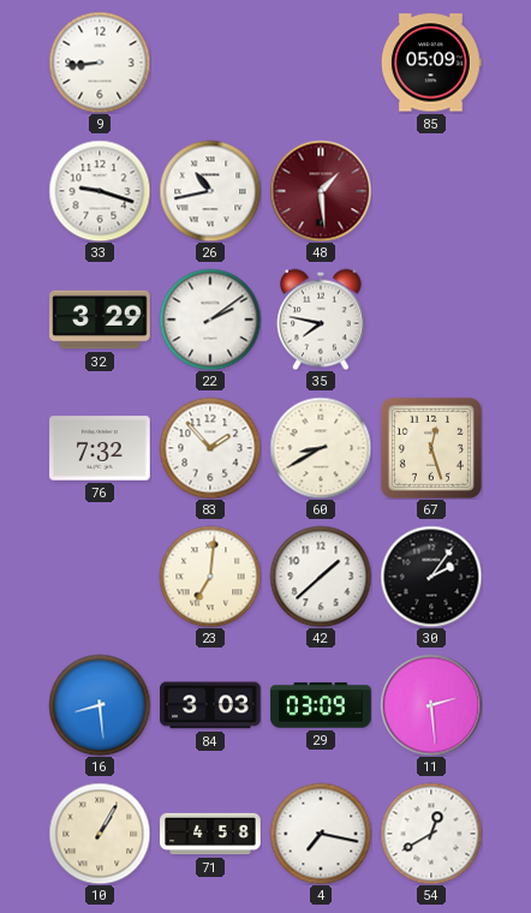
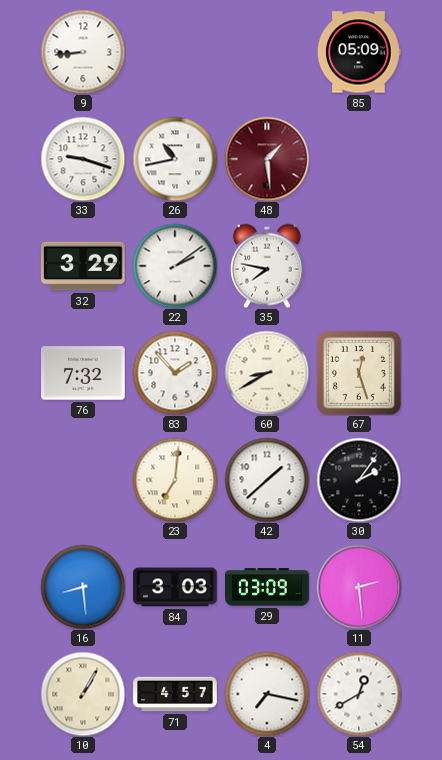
71: 4:58 -> 4:57
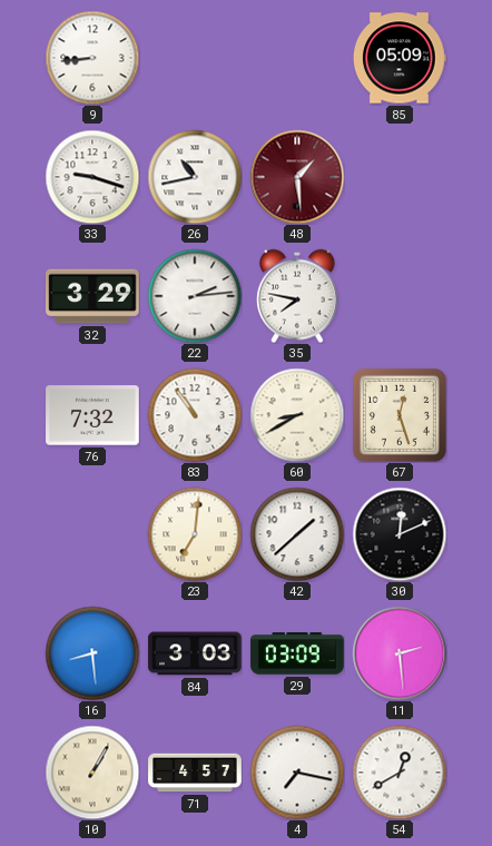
22: 2:09 -> 2:14
83: 1:53 -> 10:54
30: 2:06 -> 12:11
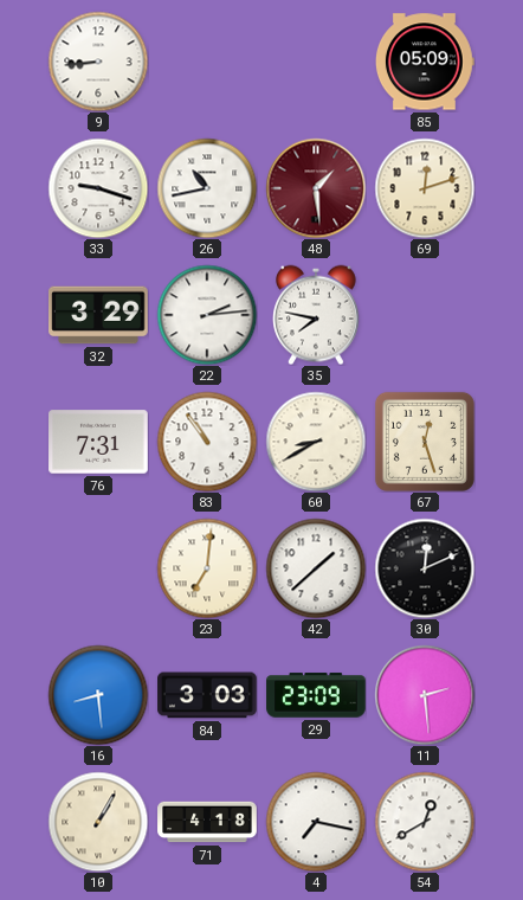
69: none -> 12:12
76: 7:32 -> 7:31
29: 03:09 -> 23:09
71: 4:57 -> 4:18
